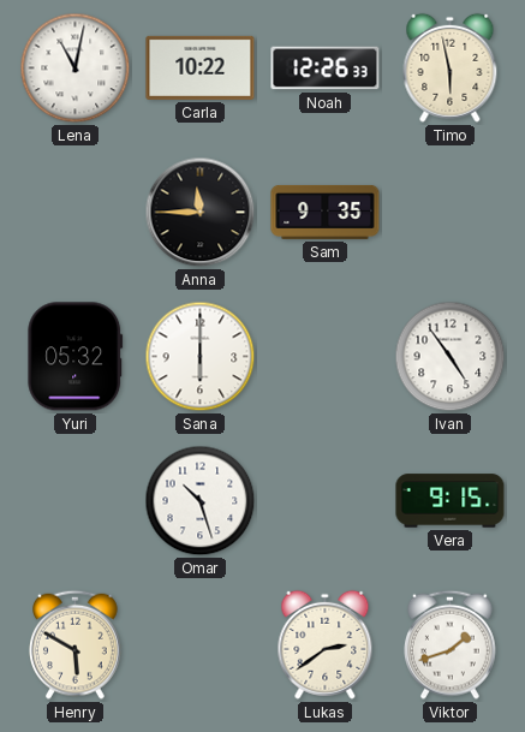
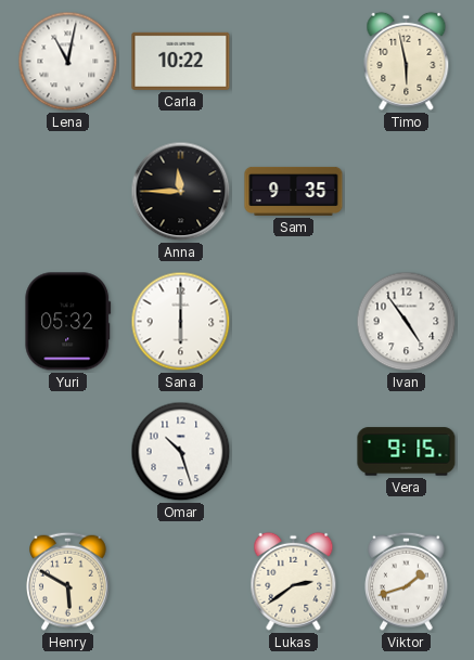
Noah: 12:26 -> none
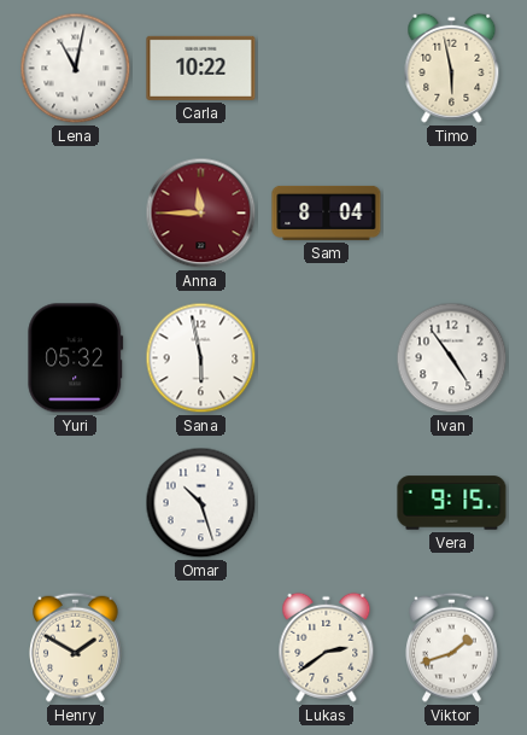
Anna dial: black -> burgundy
Sam: 9:35 -> 8:04
Sana: 6:00 -> 5:58
Henry: 5:50 -> 1:50
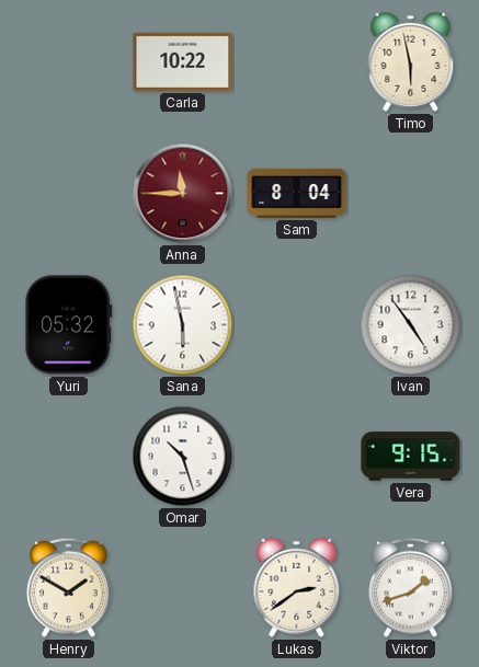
Lena: 11:02 -> none
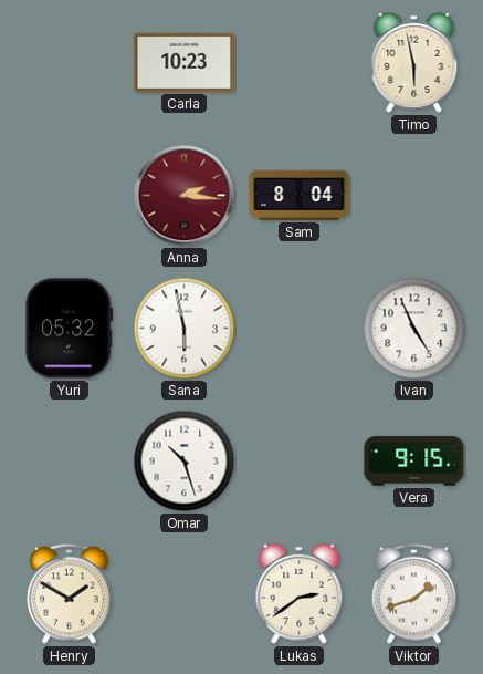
Carla: 10:22 -> 10:23
Anna: 11:45 -> 2:16
Ivan: 4:54 -> 4:56
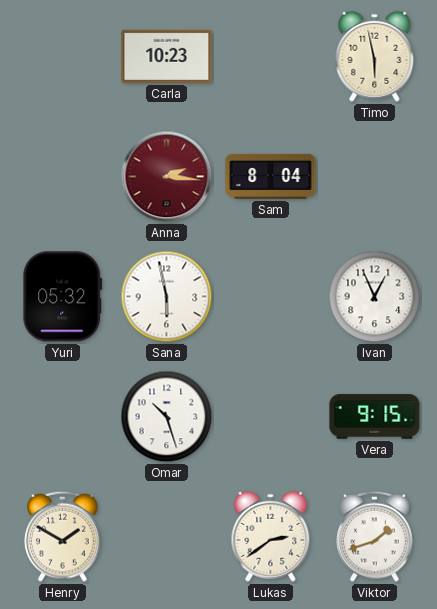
Ivan: 4:56 -> 12:56
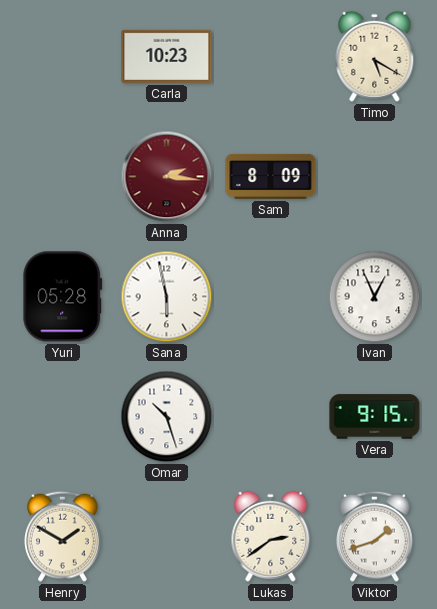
Timo: 5:58 -> 5:20
Sam: 8:04 -> 8:09
Yuri: 05:32 -> 05:28
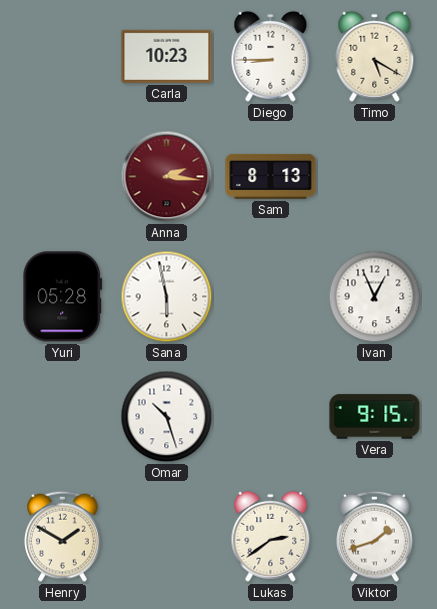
Diego: none -> 8:45
Sam: 8:09 -> 8:13
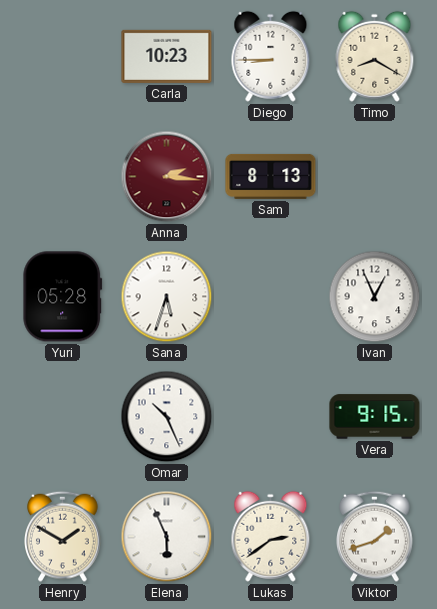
Timo: 5:20 -> 8:20
Sana: 5:58 -> 5:33
Omar: 10:27 -> 10:26
Elena: none -> 5:56
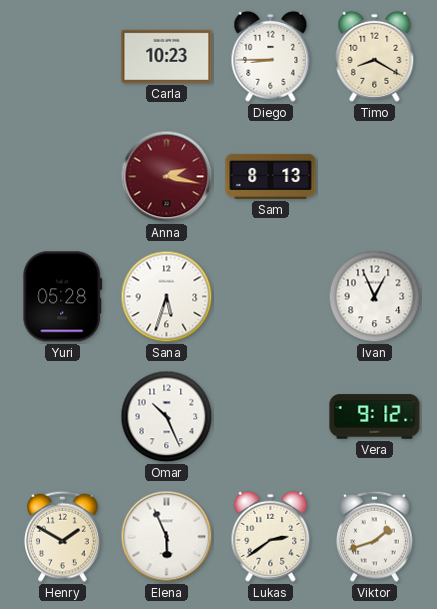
Anna: 2:16 -> 2:17
Vera: 9:15 -> 9:12
